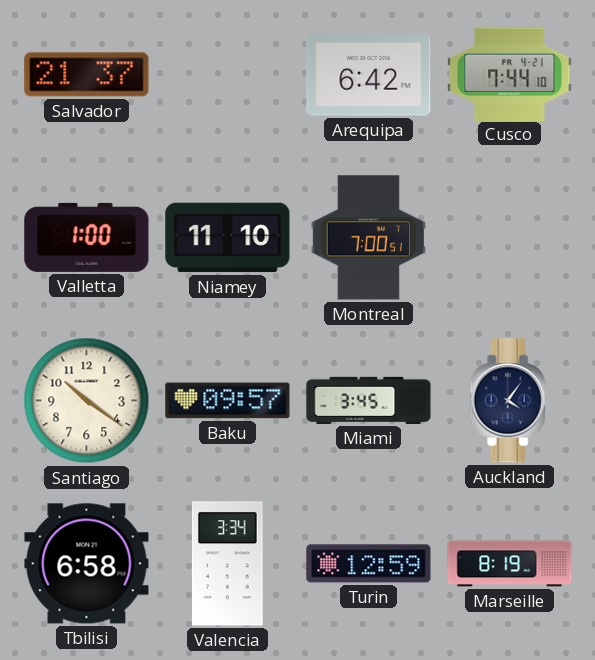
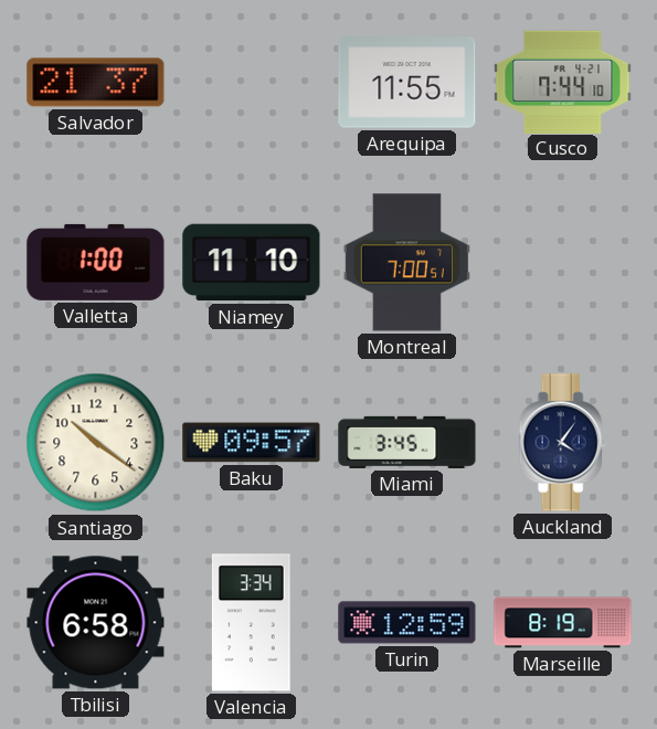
Arequipa: 6:42 -> 11:55
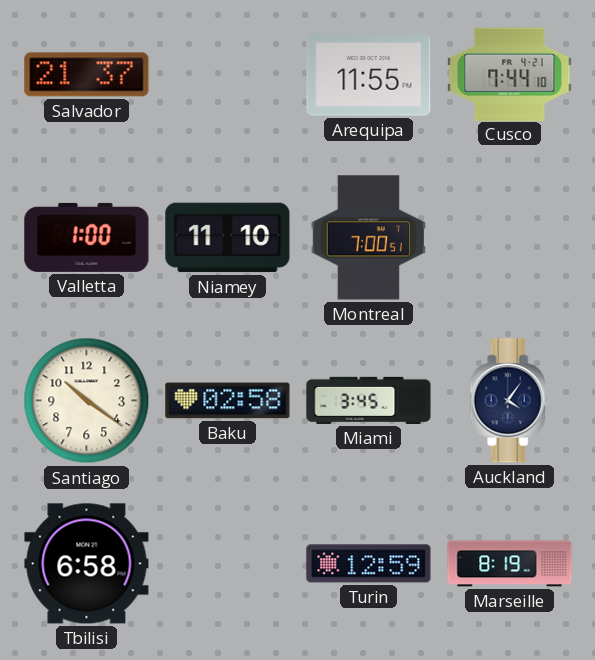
Baku: 09:57 -> 02:58
Valencia: 3:34 -> none
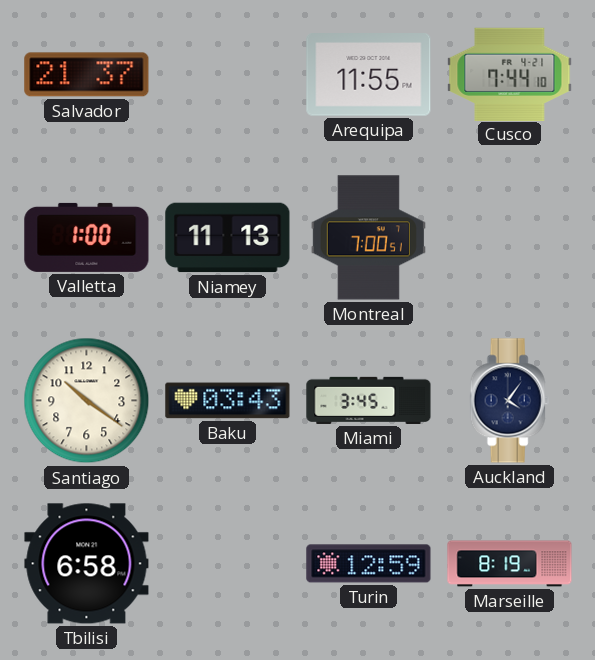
Niamey: 11:10 -> 11:13
Baku: 02:58 -> 03:43
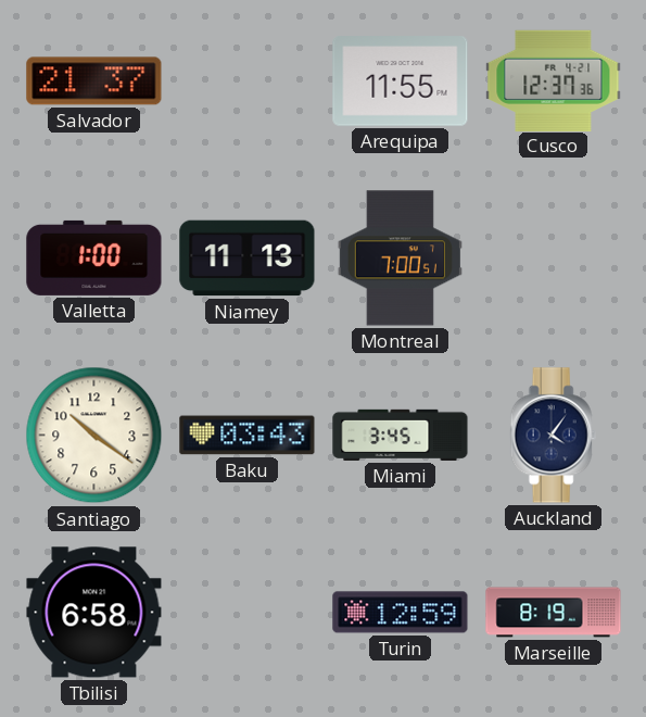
Cusco: 7:44 -> 12:37
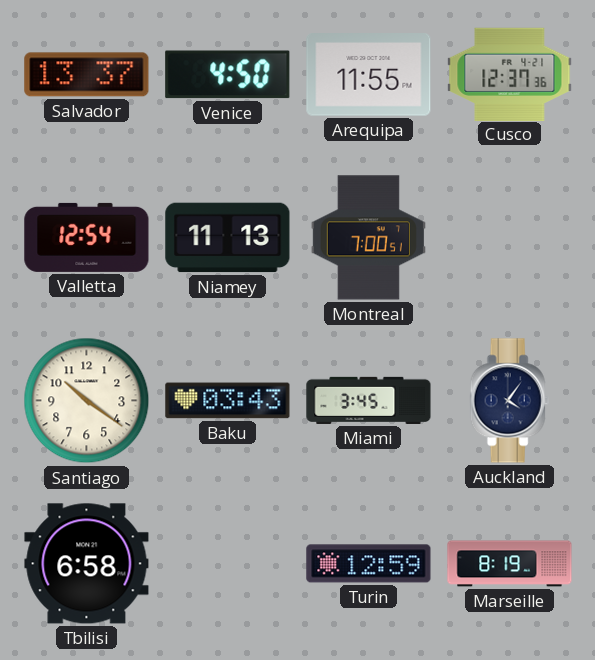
Salvador: 21:37 -> 13:37
Venice: none -> 4:50
Valletta: 1:00 -> 12:54
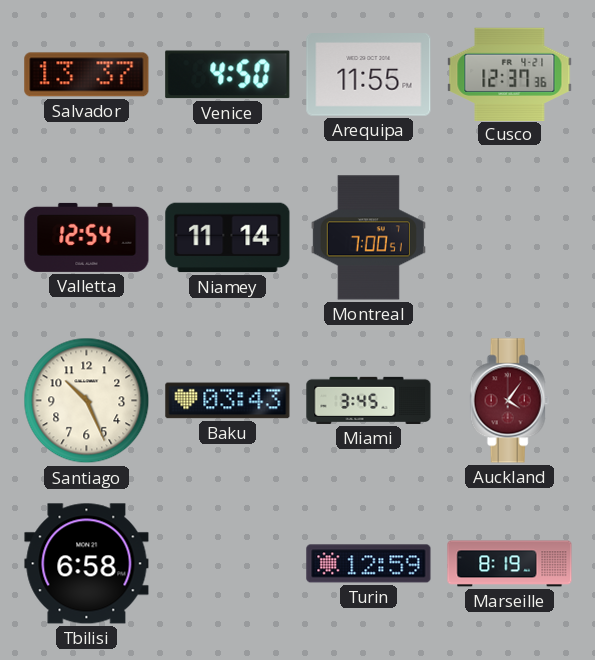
Niamey: 11:13 -> 11:14
Santiago: 10:21 -> 10:26
Auckland dial: navy -> burgundy
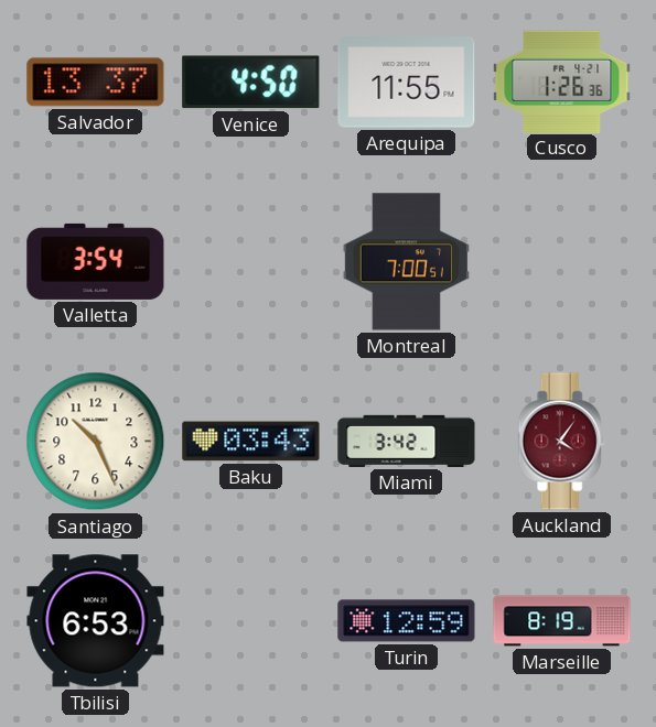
Cusco: 12:37 -> 1:26
Valletta: 12:54 -> 3:54
Niamey: 11:14 -> none
Miami: 3:45 -> 3:42
Tbilisi: 6:58 -> 6:53
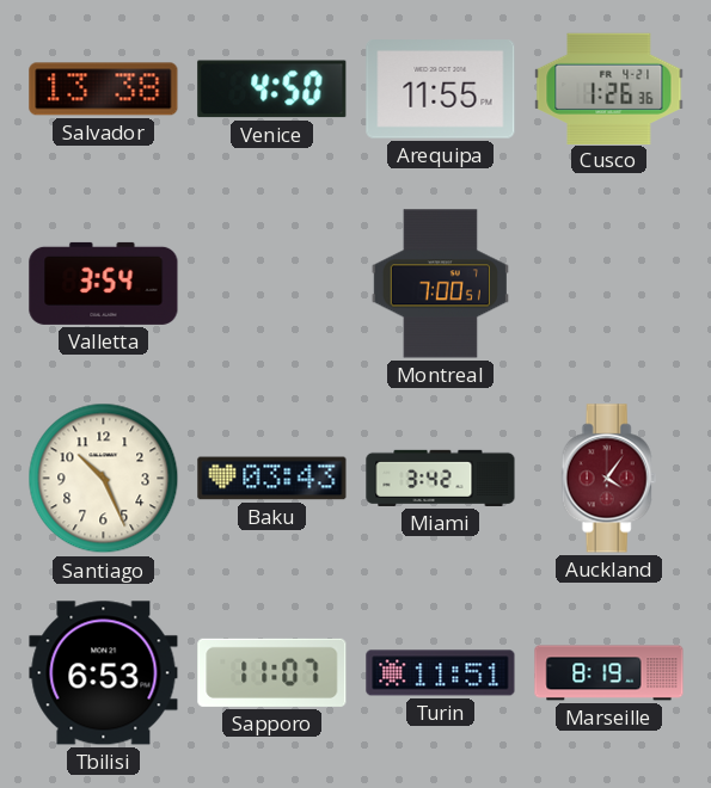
Salvador: 13:37 -> 13:38
Sapporo: none -> 11:07
Turin: 12:59 -> 11:51
